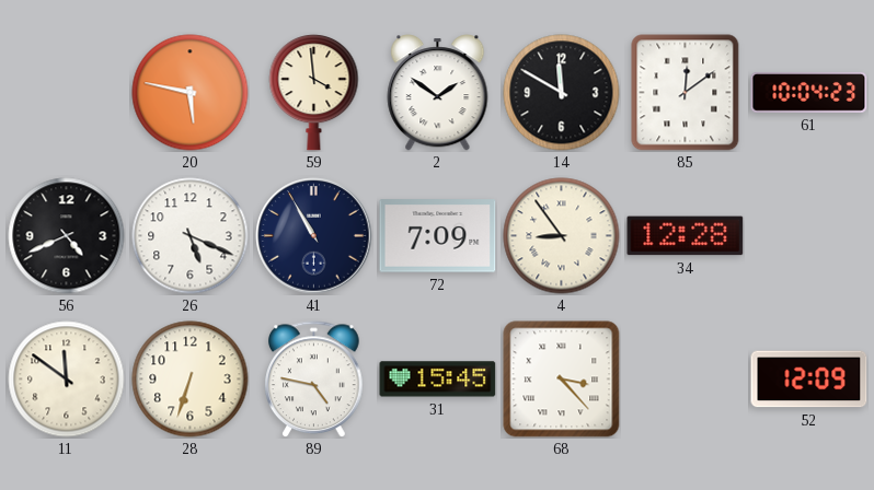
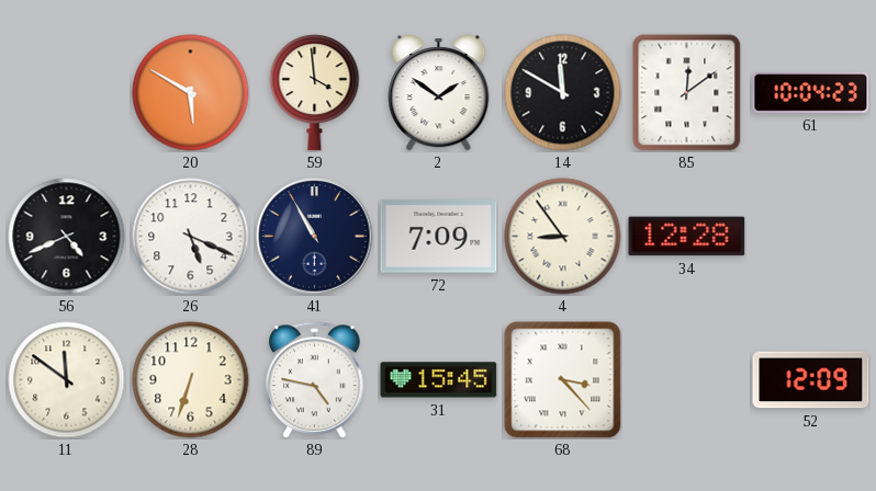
20: 5:47 -> 5:50
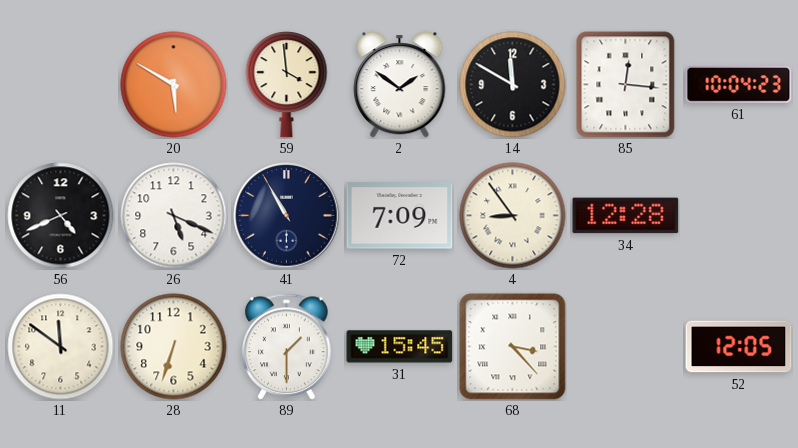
85: 12:09 -> 12:16
89: 4:47 -> 1:30
52: 12:09 -> 12:05
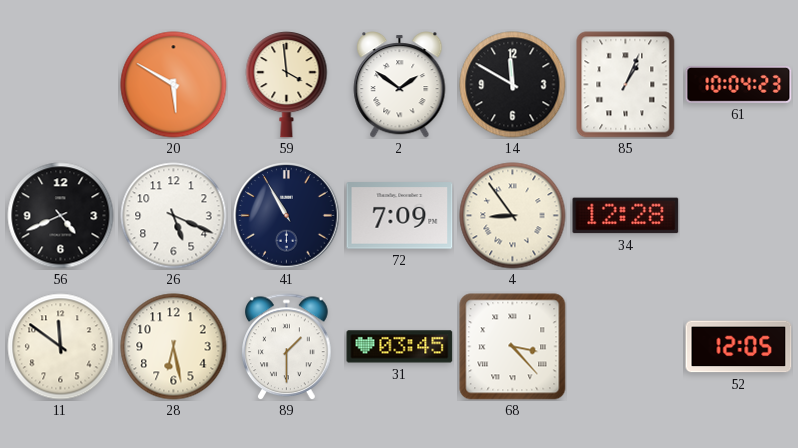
85: 12:16 -> 1:04
28: 6:33 -> 6:28
31: 15:45 -> 03:45
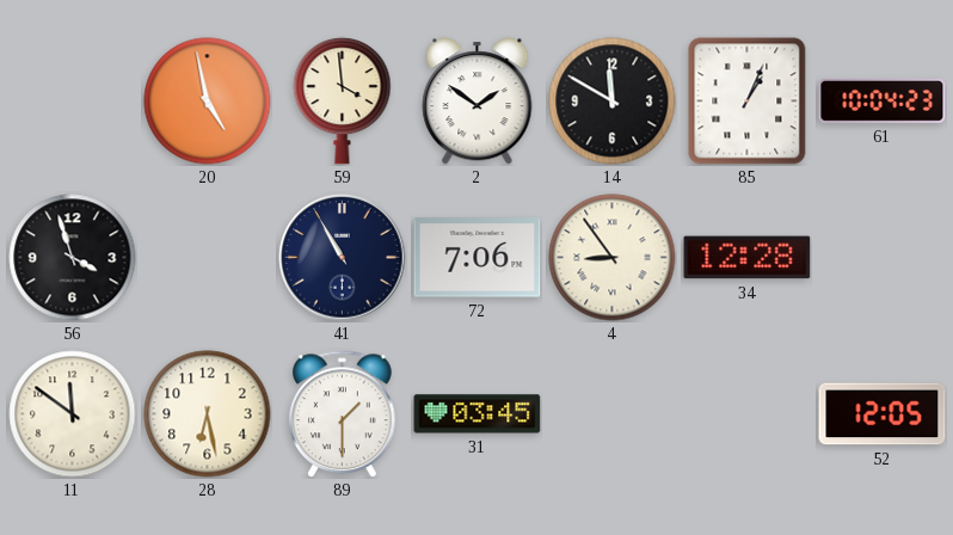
20: 5:50 -> 4:58
56: 4:41 -> 3:57
26: 5:19 -> none
72: 7:09 -> 7:06
68: 3:23 -> none
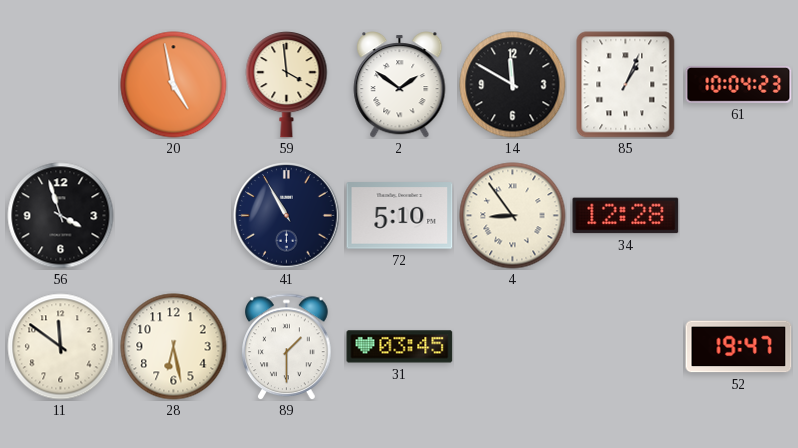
72: 7:06 -> 5:10
52: 12:05 -> 19:47
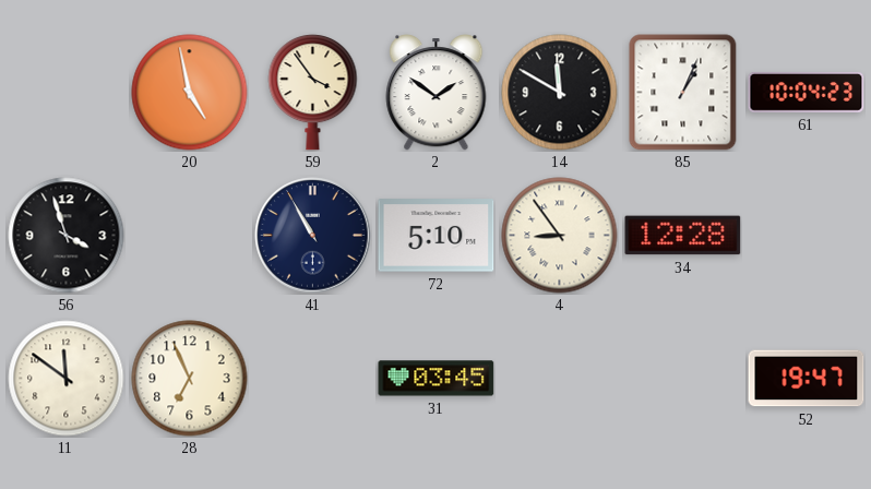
59: 3:59 -> 3:54
28: 6:28 -> 6:56
89: 1:30 -> none
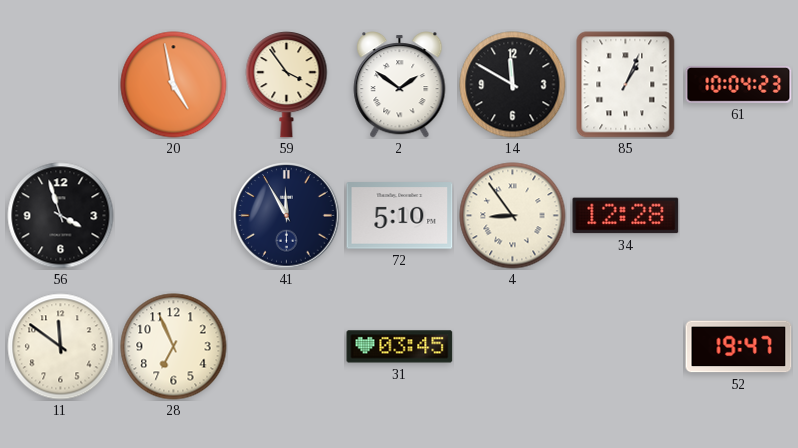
41: 10:55 -> 11:55
